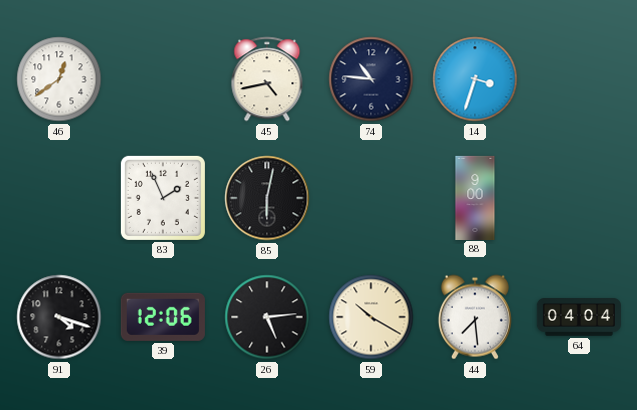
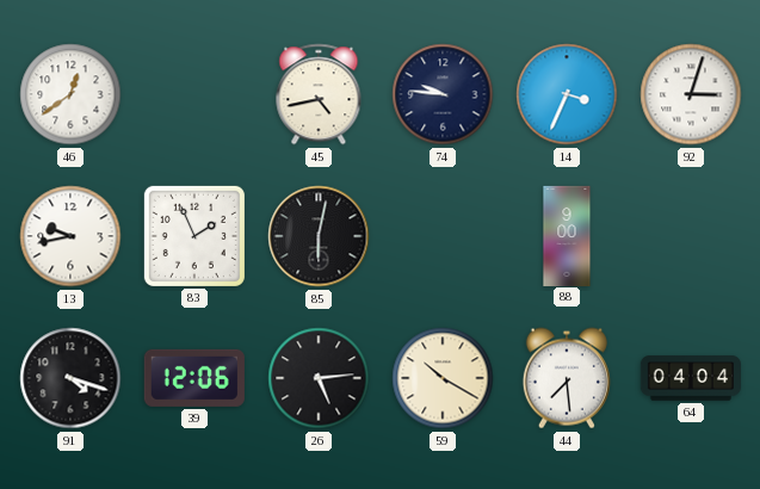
74: 10:46 -> 9:46
14: 3:33 -> 3:34
92: none -> 3:03
13: none -> 9:43
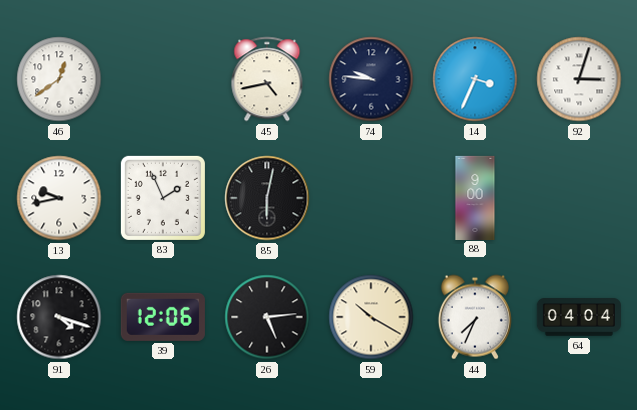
44: 7:29 -> 7:34
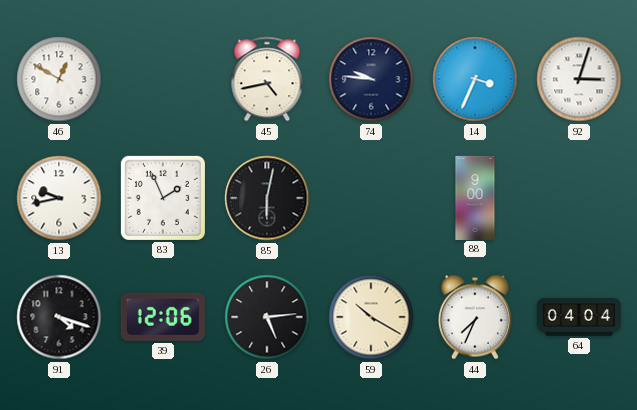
46: 12:39 -> 12:50
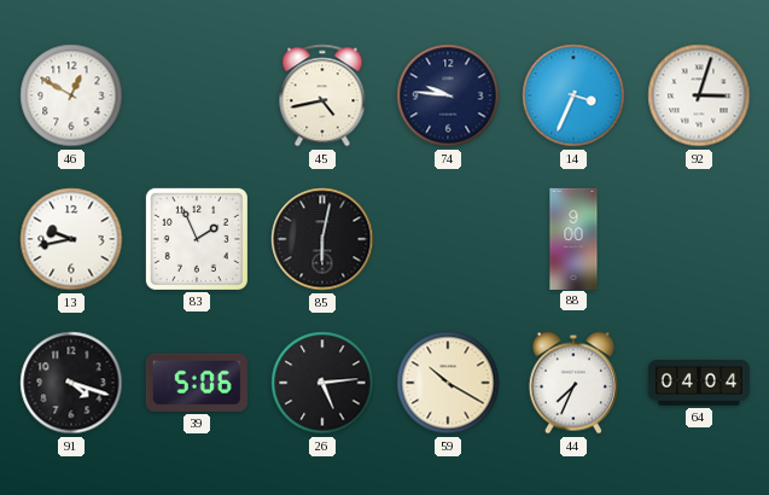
39: 12:06 -> 5:06
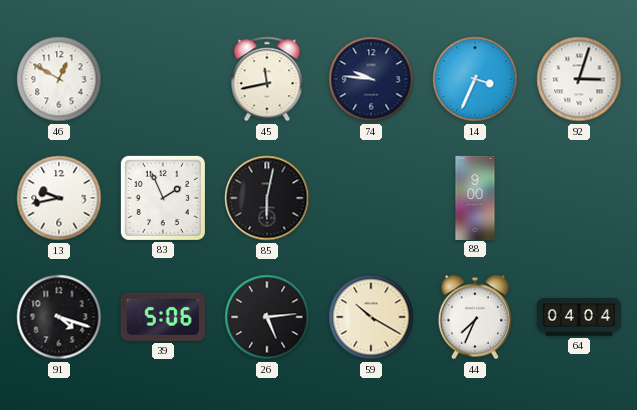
45: 4:43 -> 11:43
